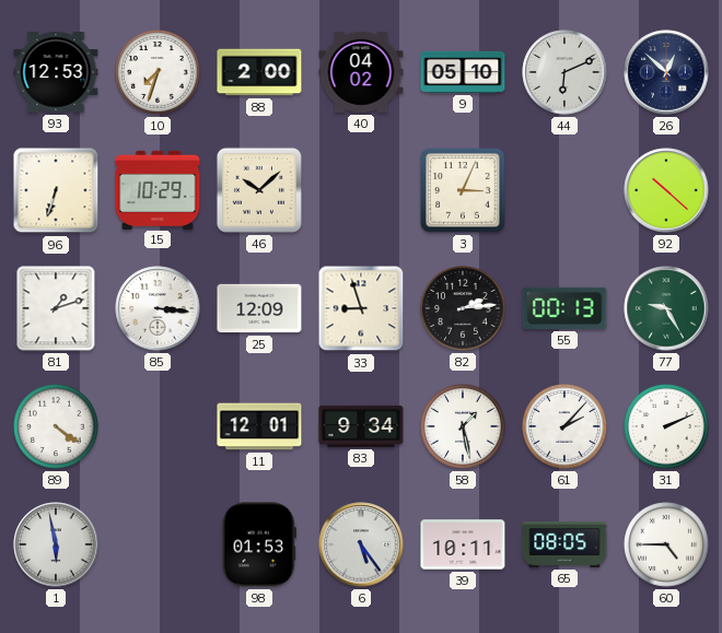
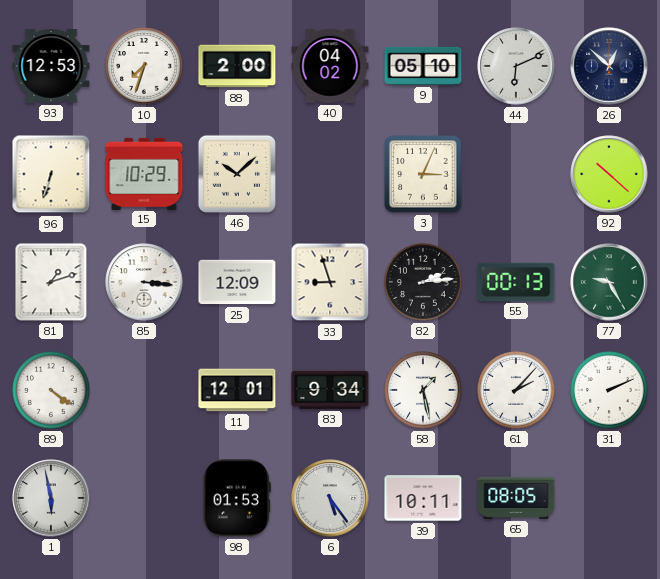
60: 4:45 -> none
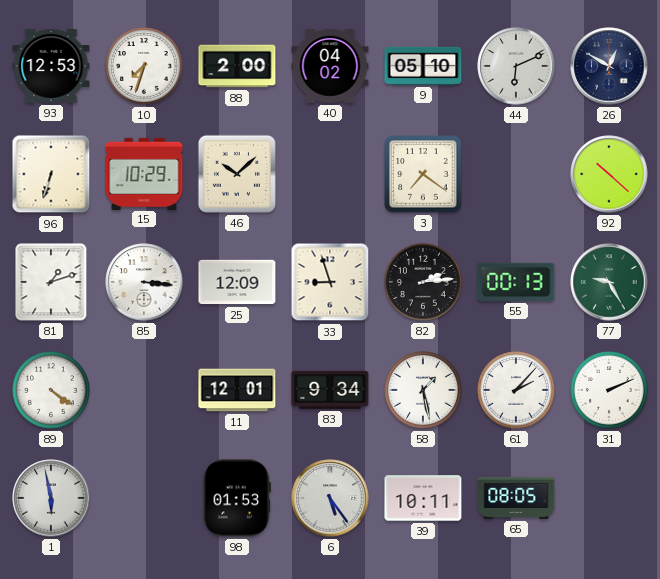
26: 12:52 -> 12:50
3: 3:04 -> 7:21
